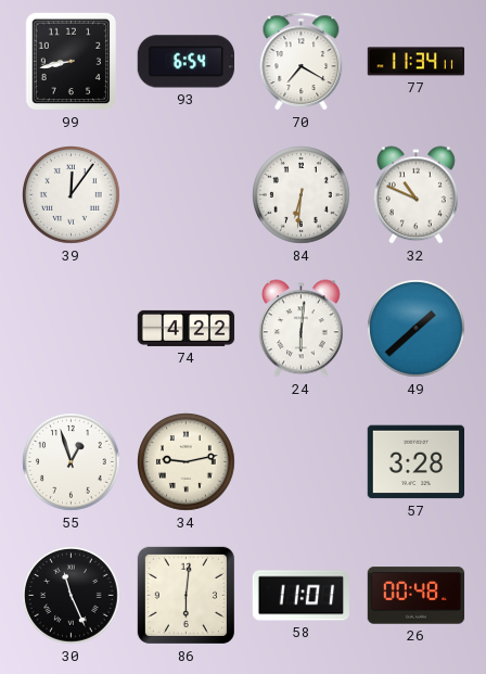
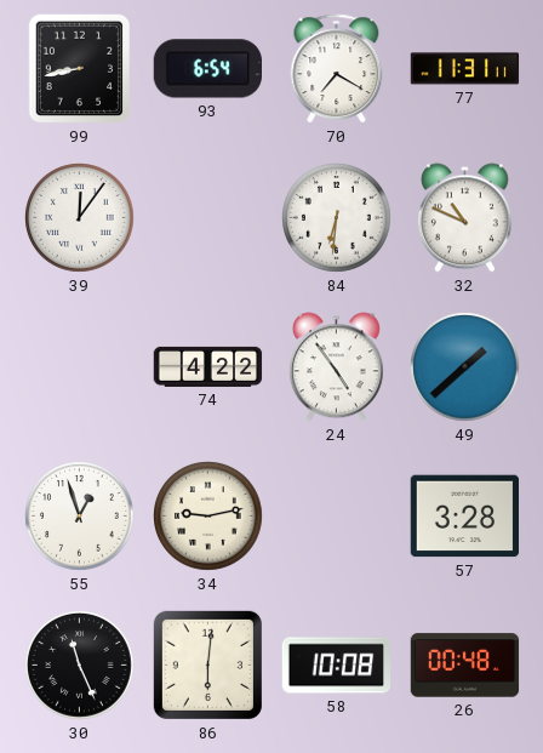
77: 11:34 -> 11:31
24: 6:01 -> 4:54
58: 11:01 -> 10:08
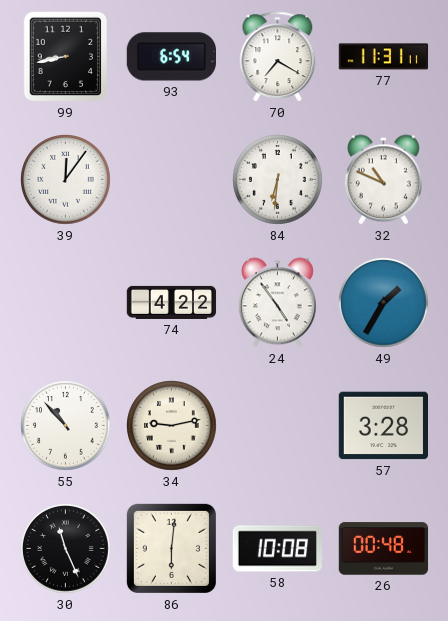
49: 1:38 -> 1:35
55: 12:57 -> 10:53
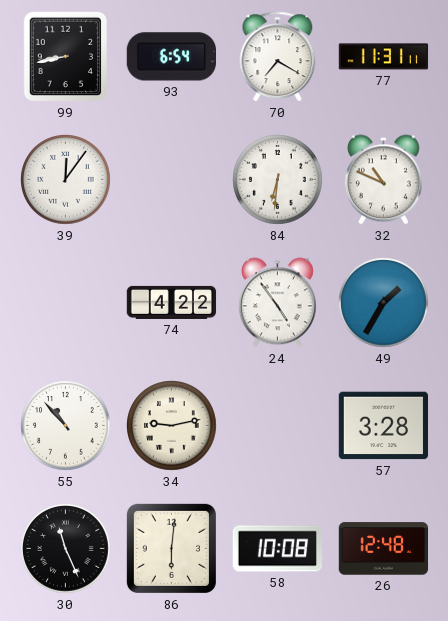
26: 00:48 -> 12:48
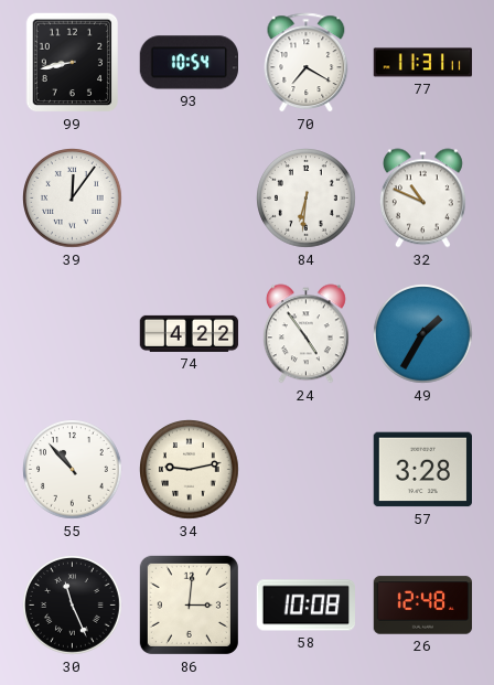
93: 6:54 -> 10:54
86: 6:01 -> 3:01
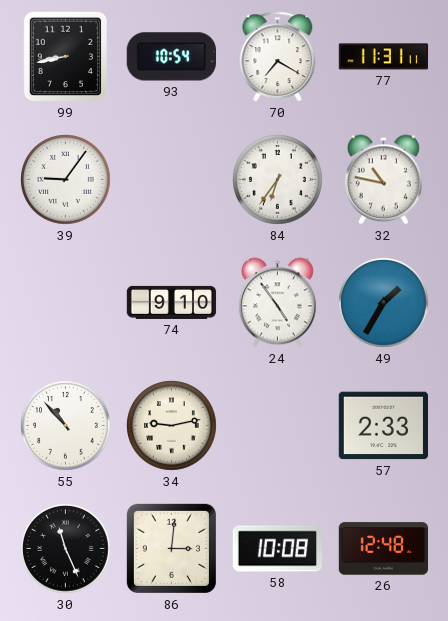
39: 12:06 -> 9:06
84: 6:31 -> 6:36
32: 10:49 -> 10:47
74: 4:22 -> 9:10
57: 3:28 -> 2:33
